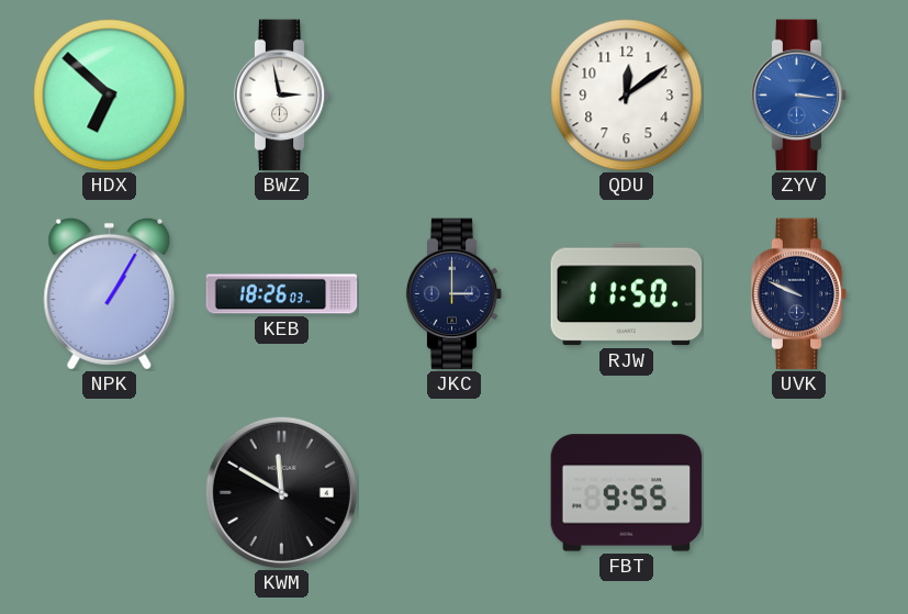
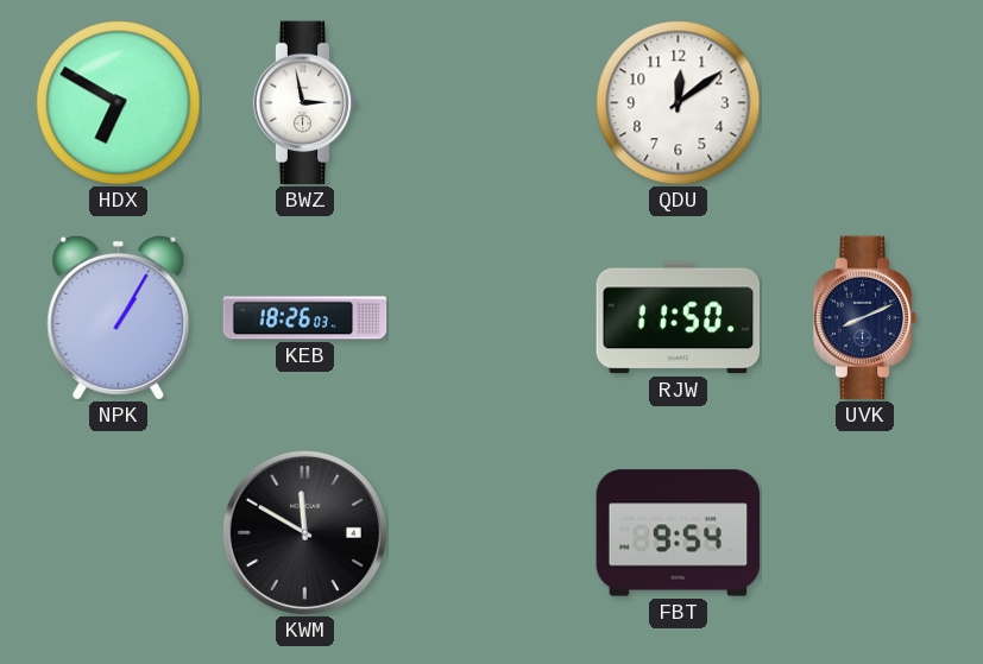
HDX: 6:52 -> 6:50
ZYV: 3:16 -> none
JKC: 3:00 -> none
UVK: 9:49 -> 8:11
FBT: 9:55 -> 9:54
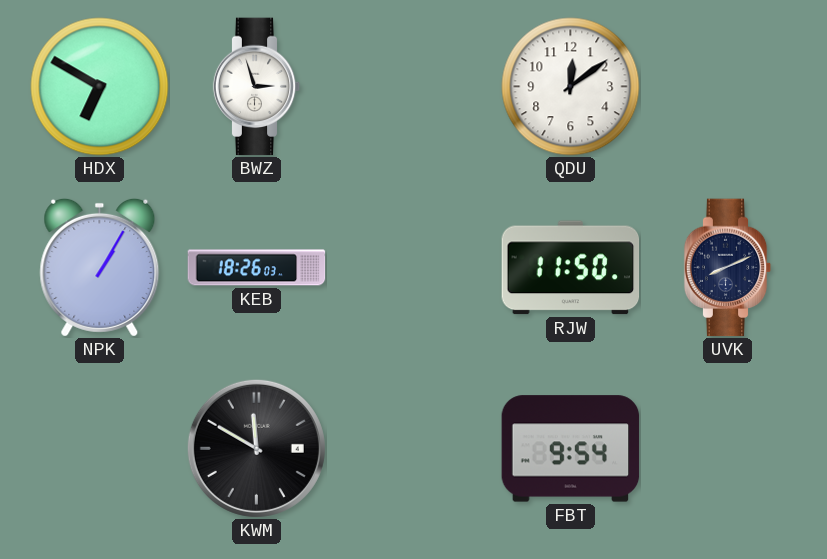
BWZ: 2:58 -> 2:57
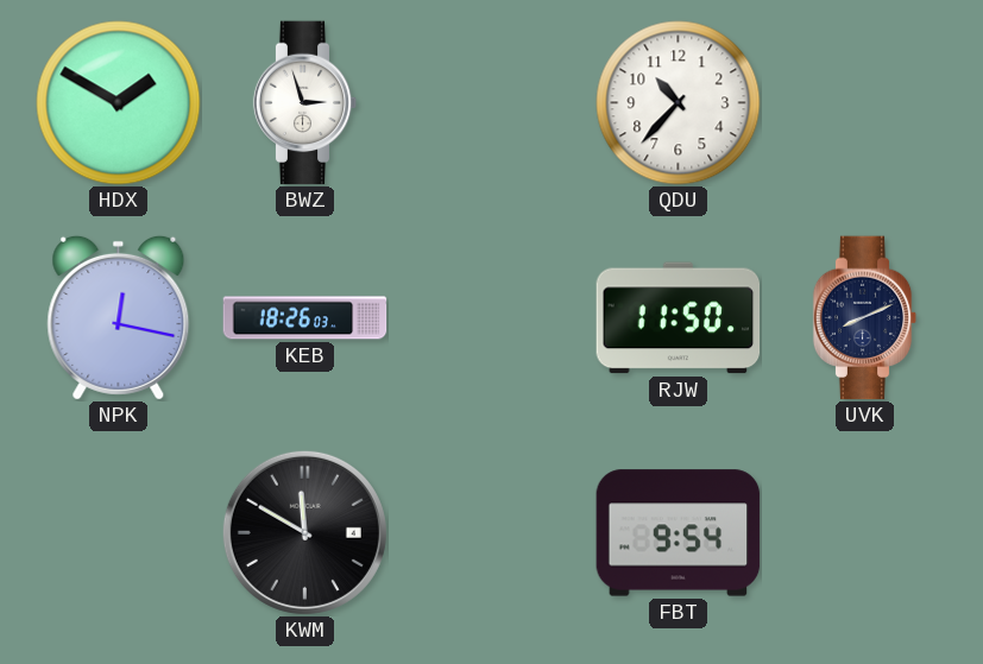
HDX: 6:50 -> 1:50
QDU: 12:09 -> 10:37
NPK: 1:05 -> 12:17
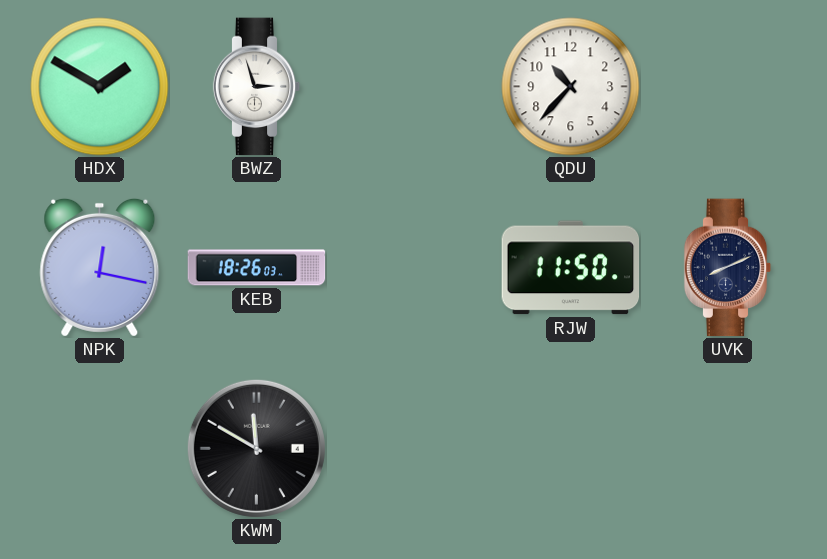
FBT: 9:54 -> none
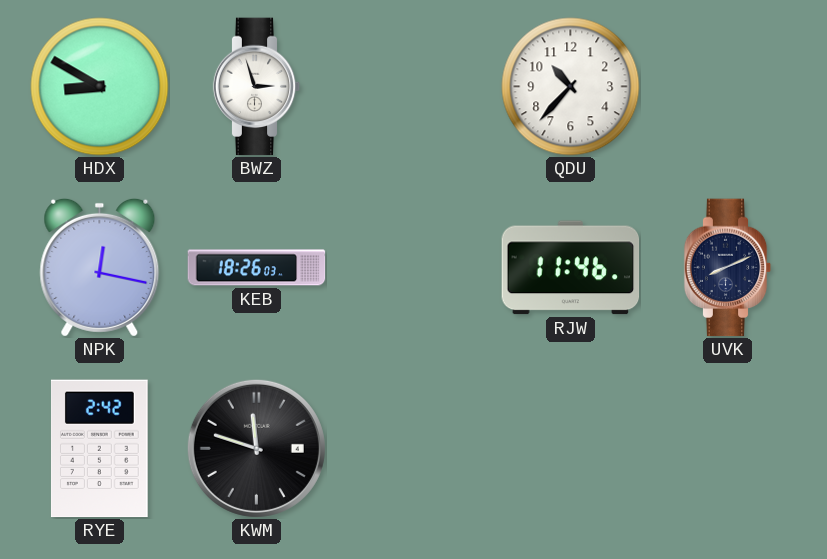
HDX: 1:50 -> 8:50
RJW: 11:50 -> 11:46
RYE: none -> 2:42
KWM: 11:50 -> 11:48
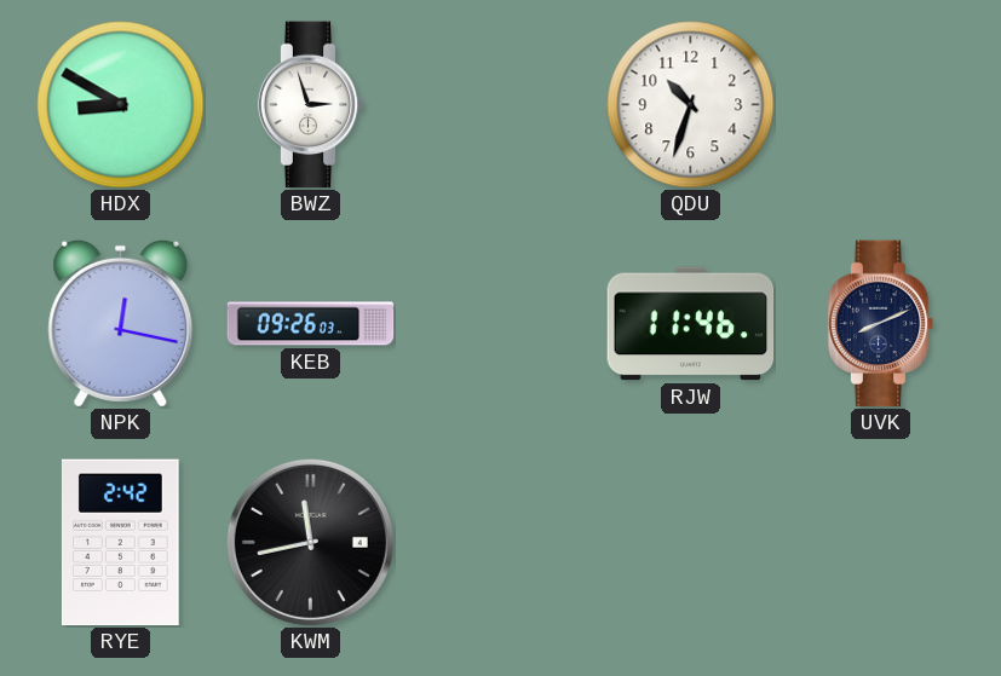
QDU: 10:37 -> 10:33
KEB: 18:26 -> 09:26
KWM: 11:48 -> 11:43
